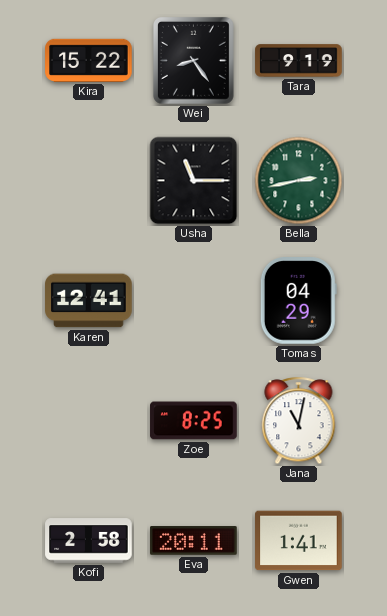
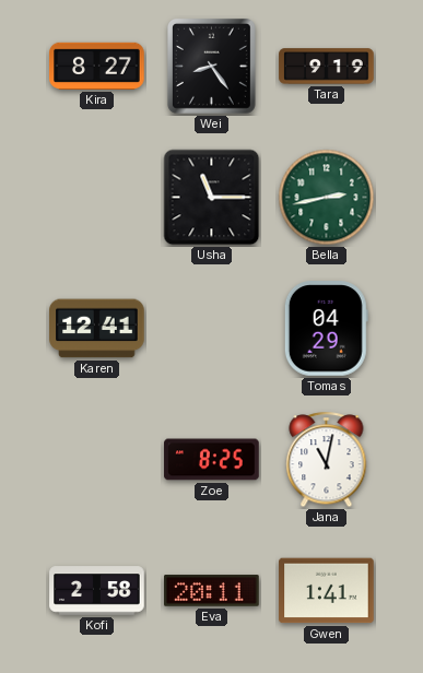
Kira: 15:22 -> 8:27
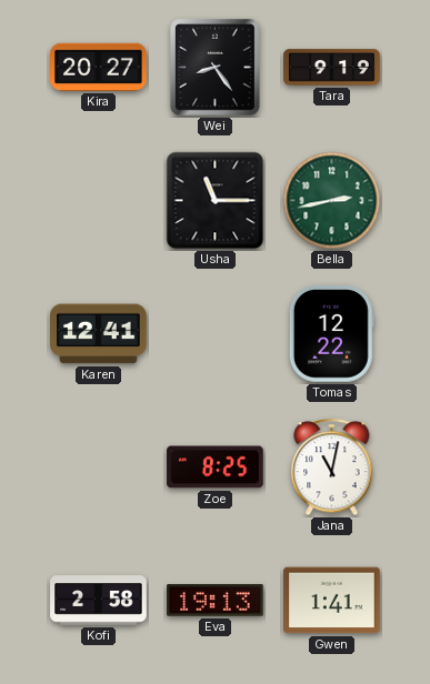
Kira: 8:27 -> 20:27
Tomas: 04:29 -> 12:22
Eva: 20:11 -> 19:13
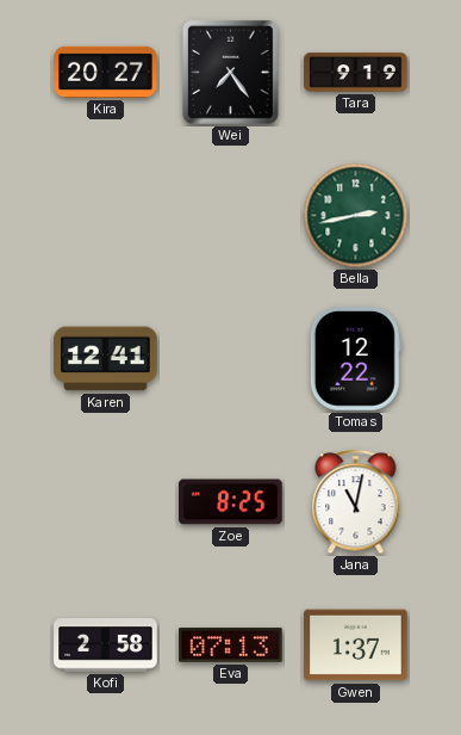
Wei: 8:24 -> 7:24
Usha: 11:15 -> none
Eva: 19:13 -> 07:13
Gwen: 1:41 -> 1:37
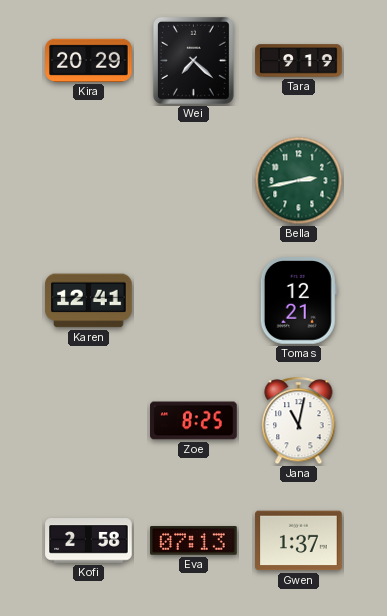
Kira: 20:27 -> 20:29
Wei: 7:24 -> 7:22
Tomas: 12:22 -> 12:21
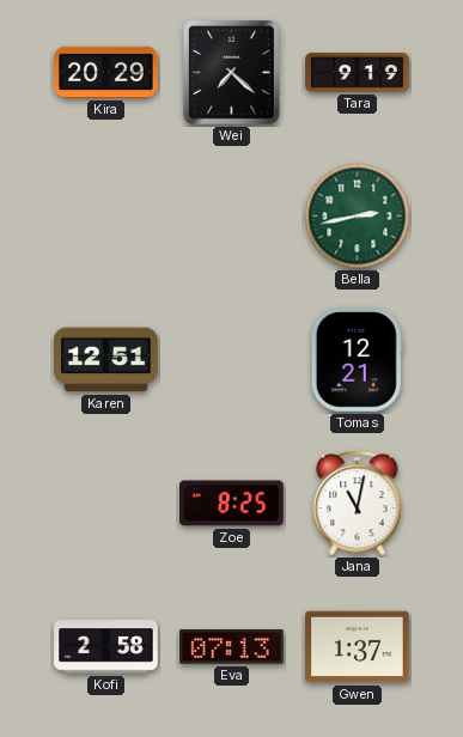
Karen: 12:41 -> 12:51
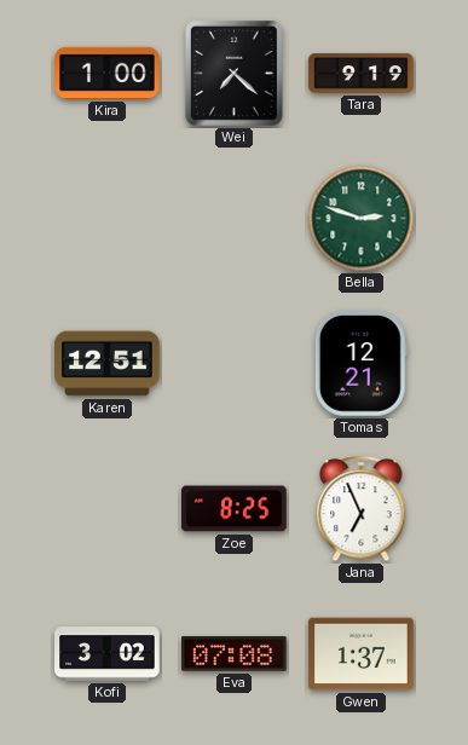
Kira: 20:29 -> 1:00
Bella: 2:43 -> 2:48
Jana: 11:02 -> 6:56
Kofi: 2:58 -> 3:02
Eva: 07:13 -> 07:08
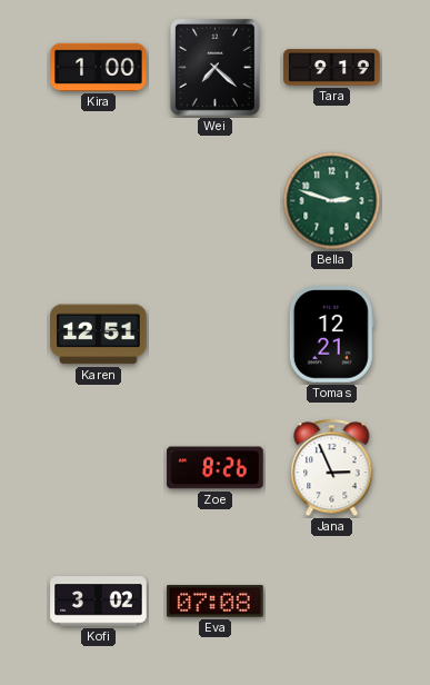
Zoe: 8:25 -> 8:26
Jana: 6:56 -> 2:56
Gwen: 1:37 -> none
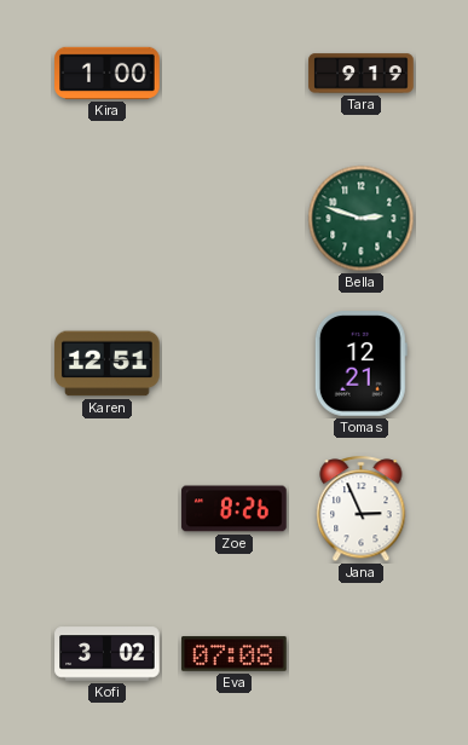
Wei: 7:22 -> none
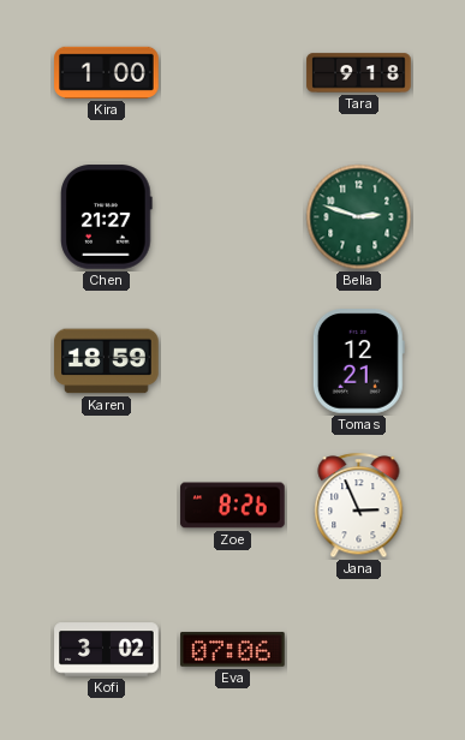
Tara: 9:19 -> 9:18
Chen: none -> 21:27
Karen: 12:51 -> 18:59
Eva: 07:08 -> 07:06
